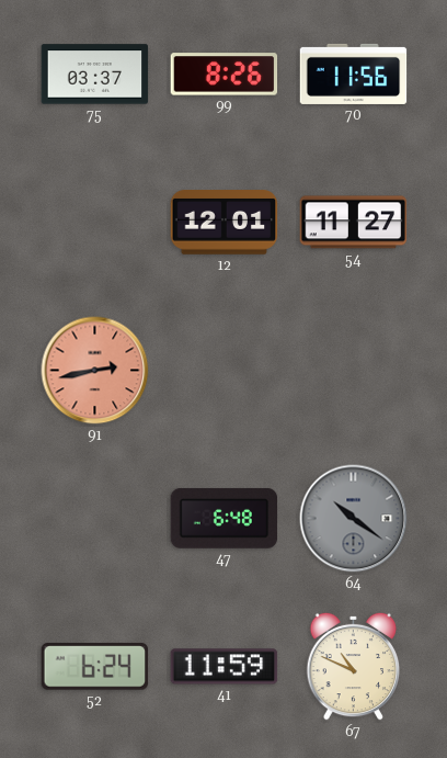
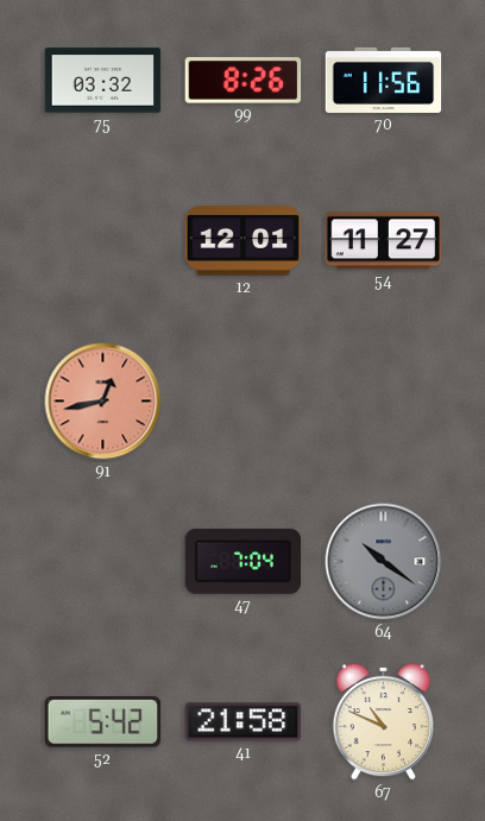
75: 03:37 -> 03:32
91: 2:43 -> 12:43
47: 6:48 -> 7:04
52: 6:24 -> 5:42
41: 11:59 -> 21:58
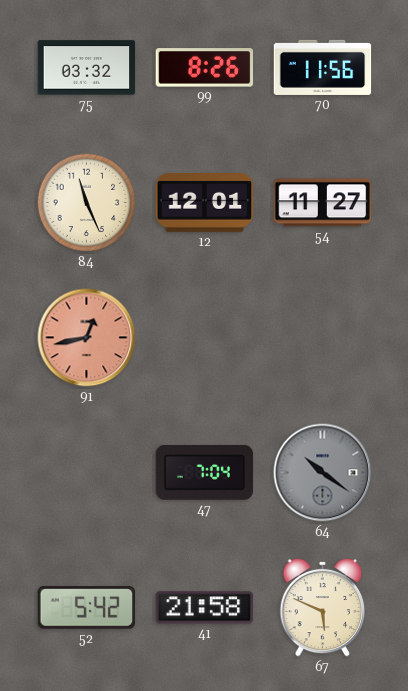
84: none -> 11:26
67: 10:49 -> 5:49
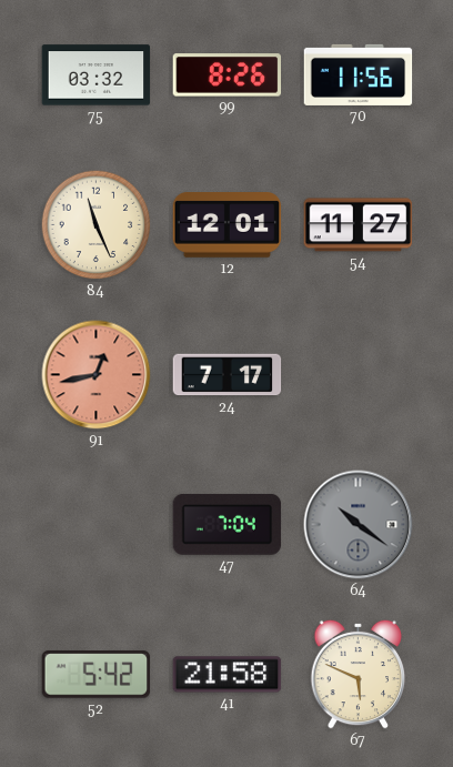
24: none -> 7:17
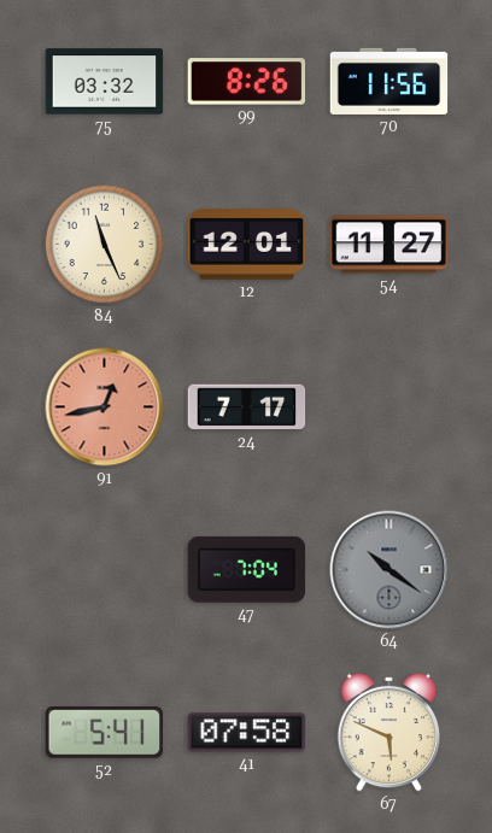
52: 5:42 -> 5:41
41: 21:58 -> 07:58
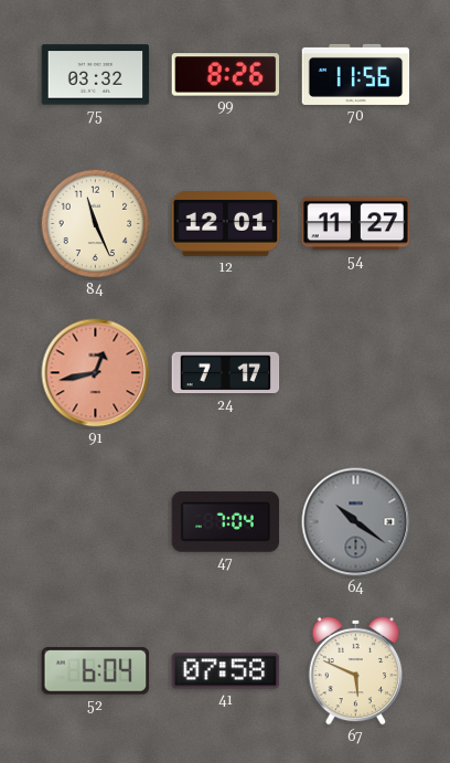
52: 5:41 -> 6:04
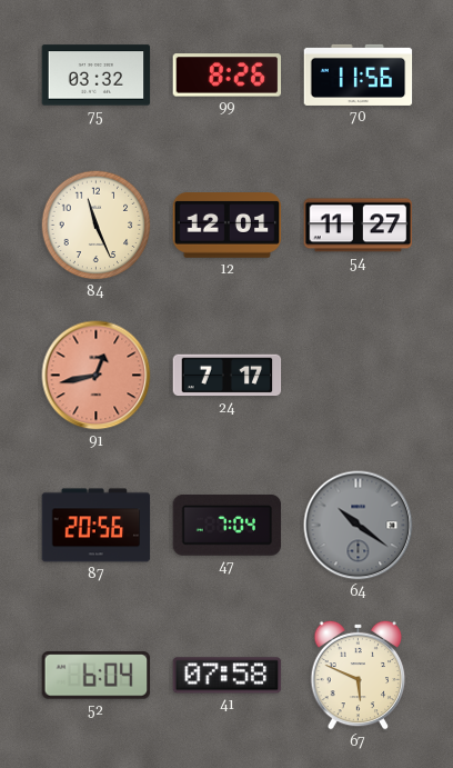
87: none -> 20:56
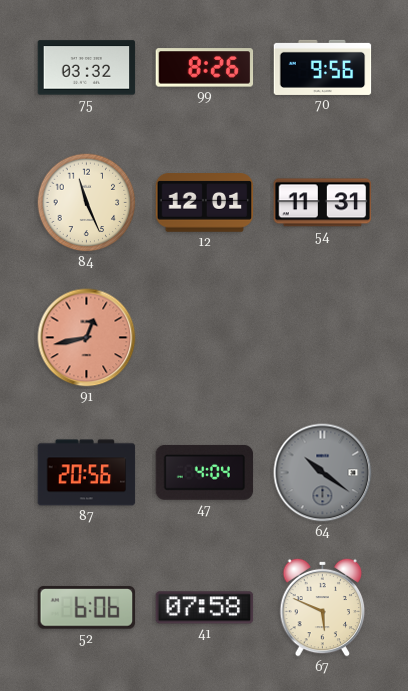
70: 11:56 -> 9:56
54: 11:27 -> 11:31
24: 7:17 -> none
47: 7:04 -> 4:04
52: 6:04 -> 6:06
